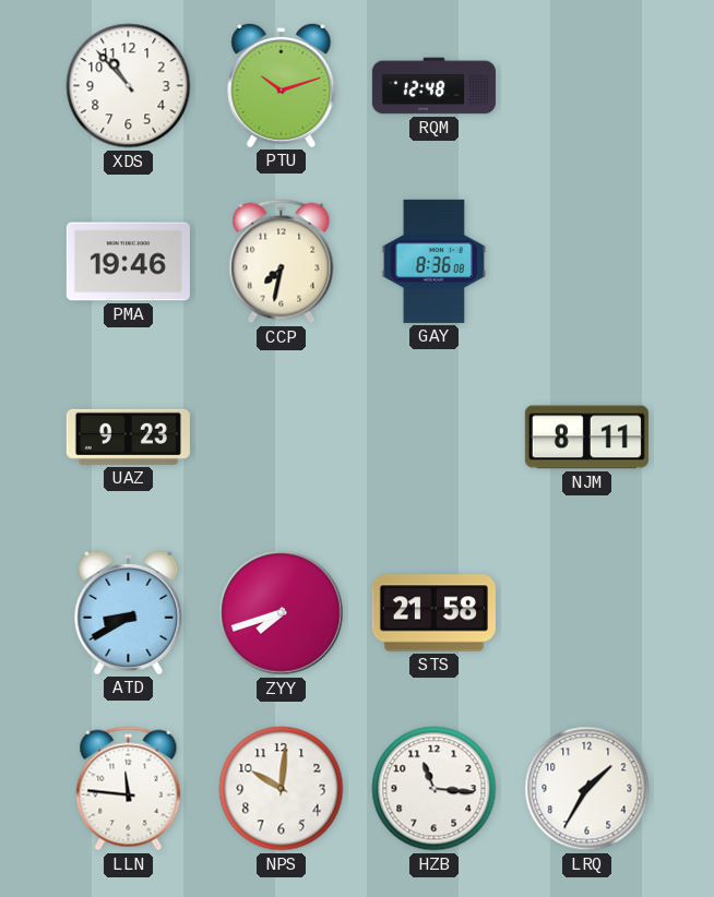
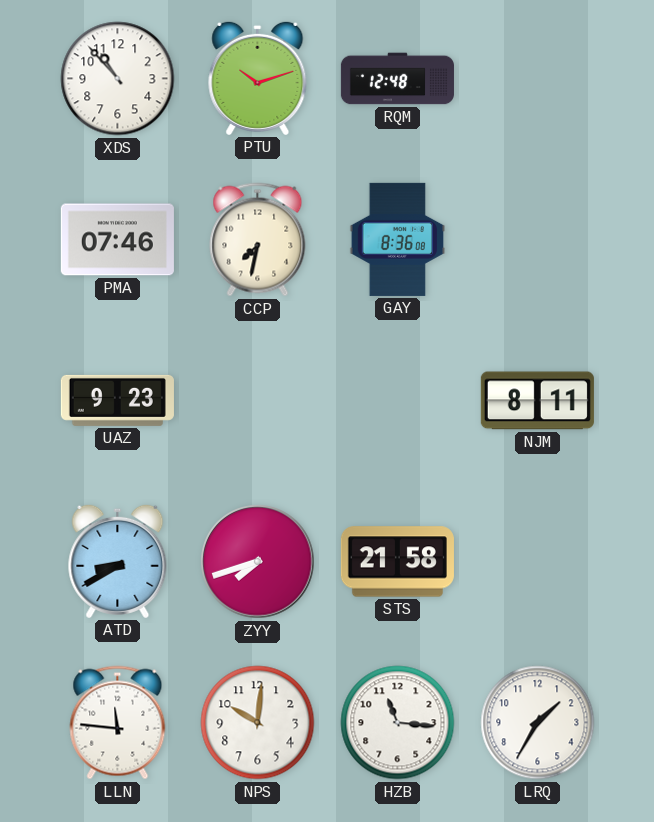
PMA: 19:46 -> 07:46
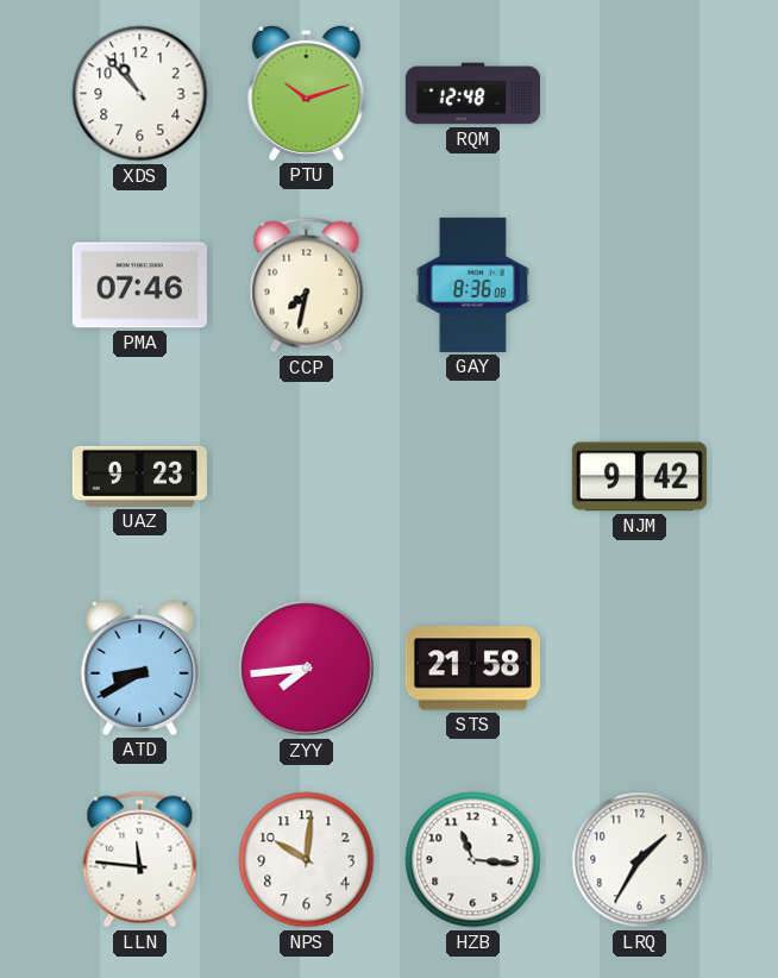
NJM: 8:11 -> 9:42
ZYY: 7:42 -> 7:44
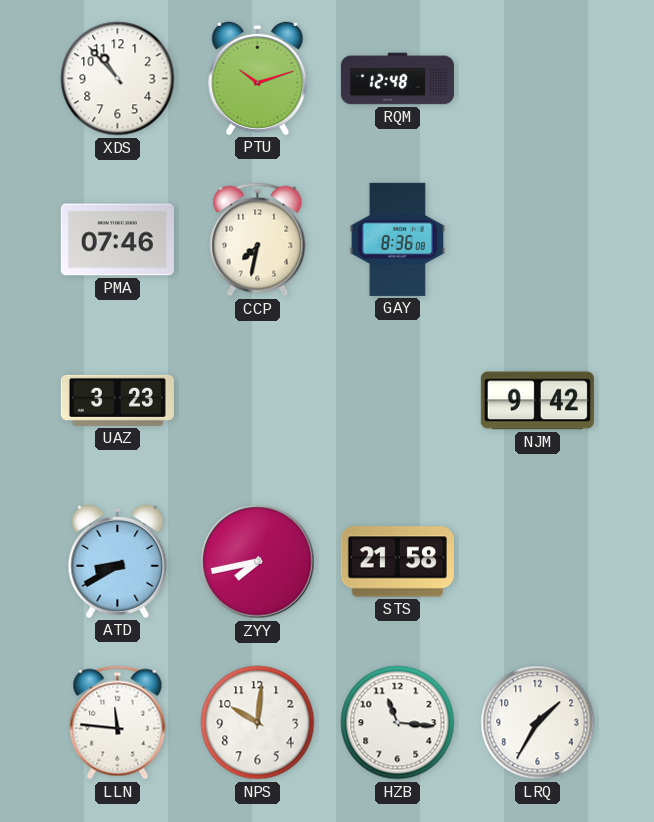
UAZ: 9:23 -> 3:23
ZYY: 7:44 -> 7:43
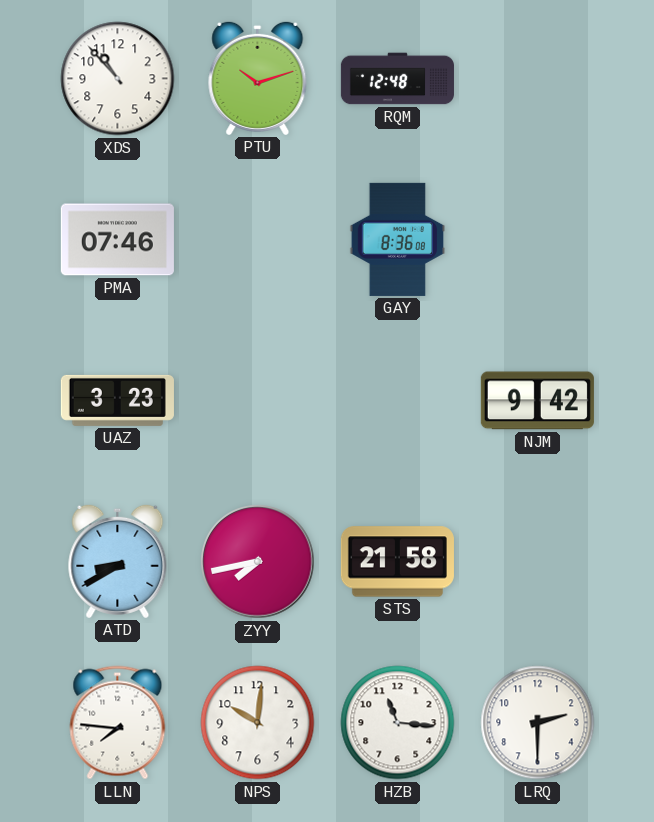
CCP: 7:32 -> none
LLN: 11:46 -> 7:46
LRQ: 1:35 -> 2:30
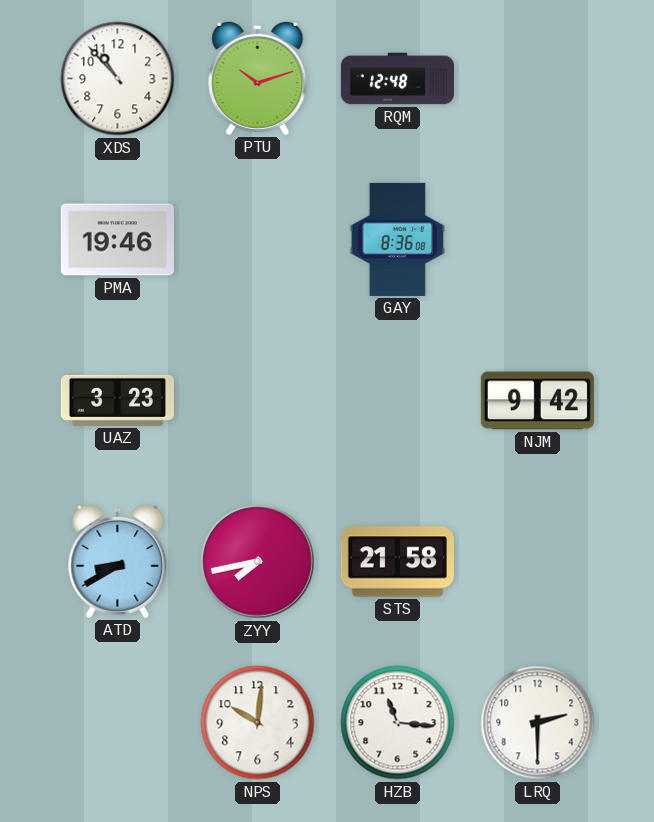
PMA: 07:46 -> 19:46
LLN: 7:46 -> none
